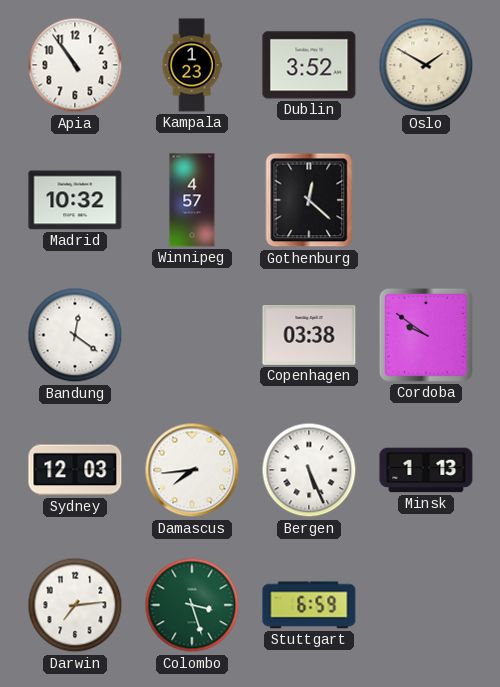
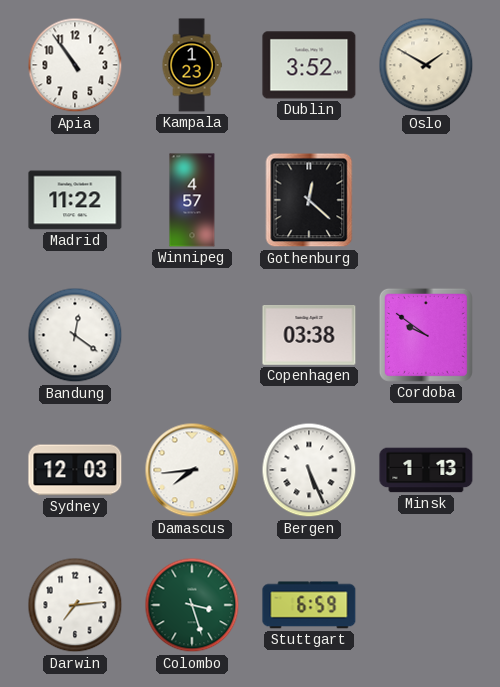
Madrid: 10:32 -> 11:22
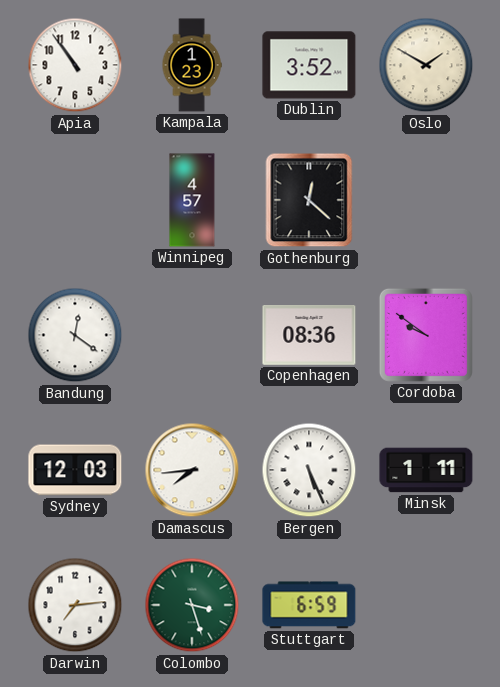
Madrid: 11:22 -> none
Copenhagen: 03:38 -> 08:36
Minsk: 1:13 -> 1:11
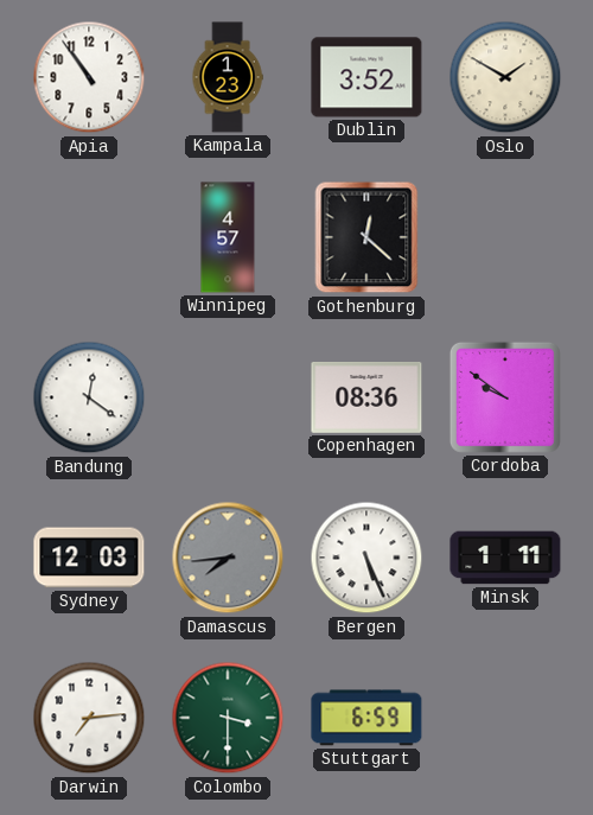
Damascus dial: white -> grey
Colombo: 3:27 -> 3:30
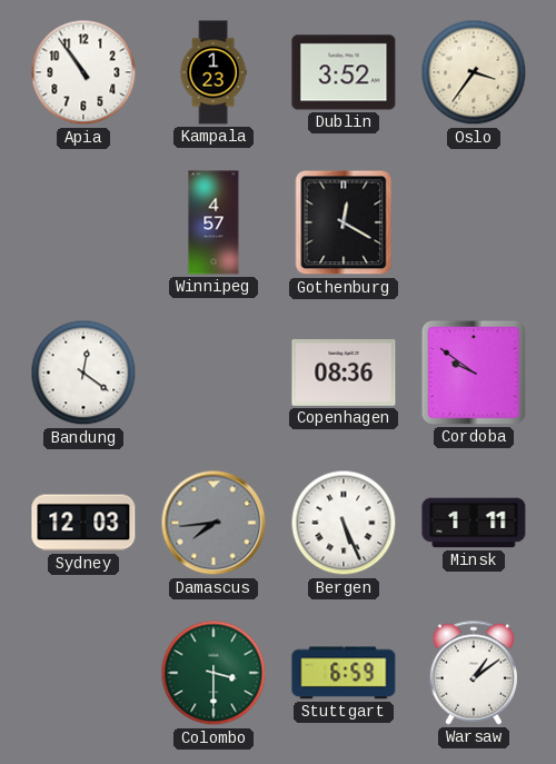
Oslo: 1:50 -> 3:36
Gothenburg: 12:22 -> 12:20
Darwin: 7:14 -> none
Warsaw: none -> 1:09
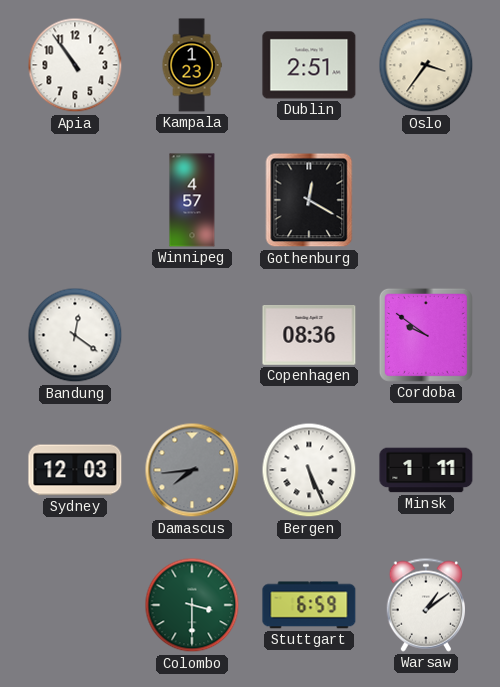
Dublin: 3:52 -> 2:51
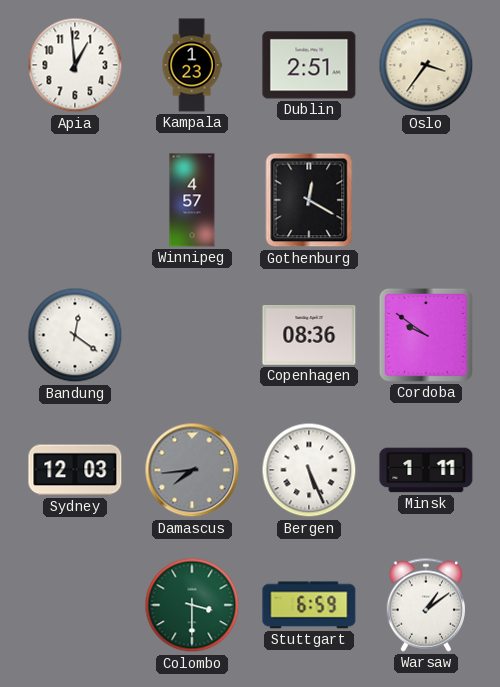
Apia: 10:54 -> 12:59
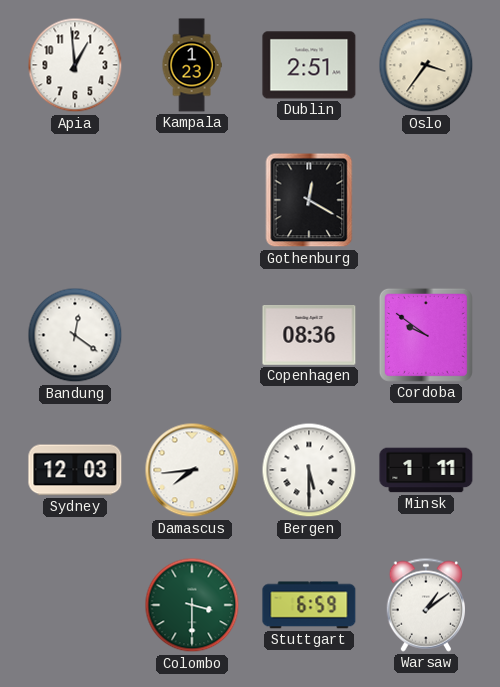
Winnipeg: 4:57 -> none
Damascus dial: grey -> white
Bergen: 5:26 -> 5:30
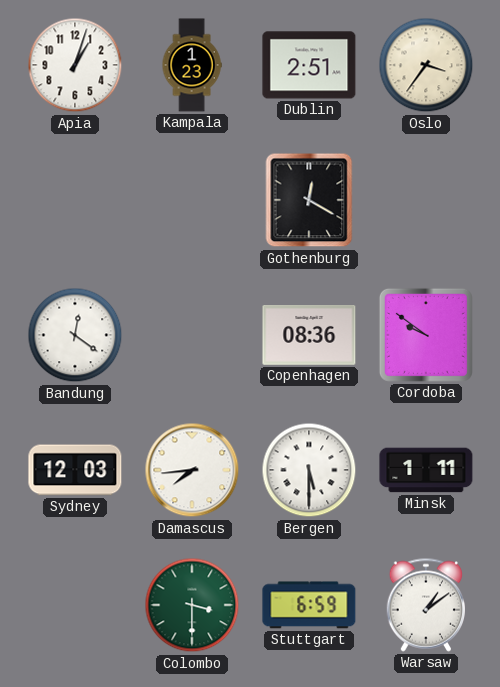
Apia: 12:59 -> 1:03
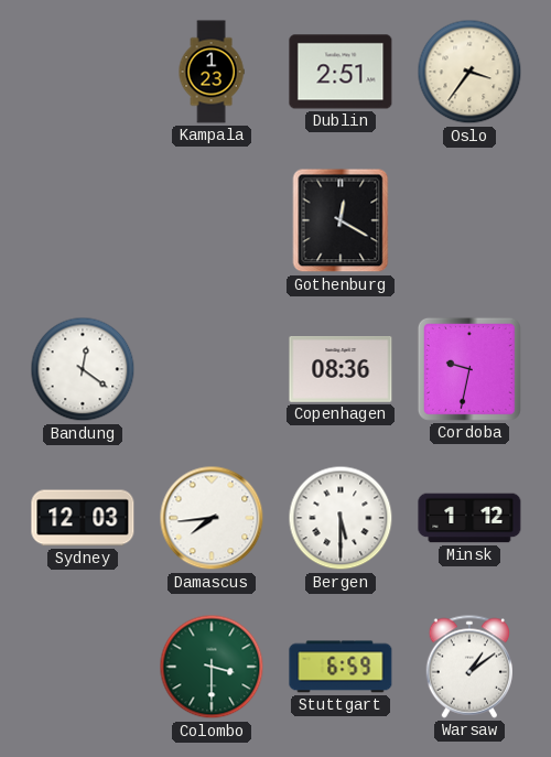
Apia: 1:03 -> none
Cordoba: 9:51 -> 9:32
Minsk: 1:11 -> 1:12
